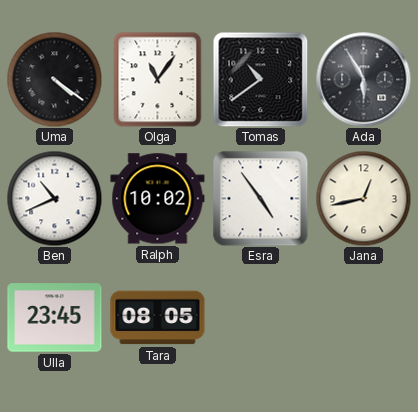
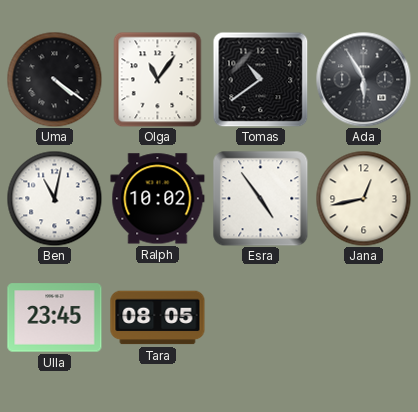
Ben: 10:41 -> 11:02
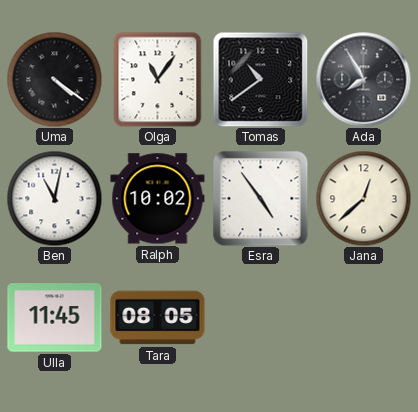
Ada: 5:55 -> 7:55
Jana: 12:43 -> 12:38
Ulla: 23:45 -> 11:45
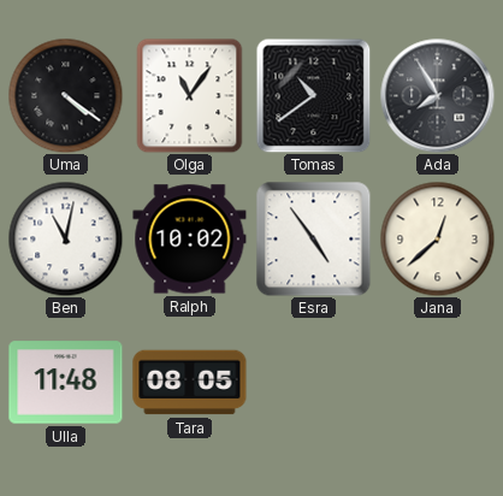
Ulla: 11:45 -> 11:48
